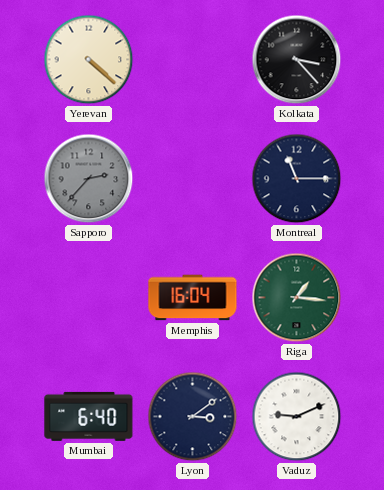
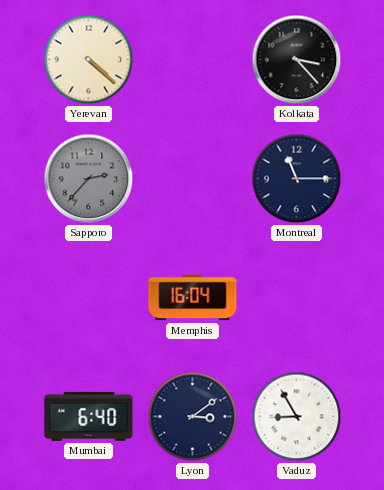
Riga: 1:16 -> none
Vaduz: 9:11 -> 8:55
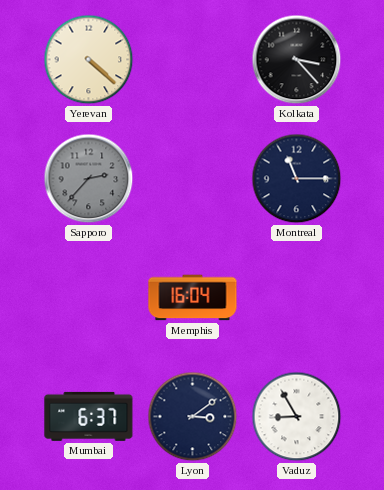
Mumbai: 6:40 -> 6:37
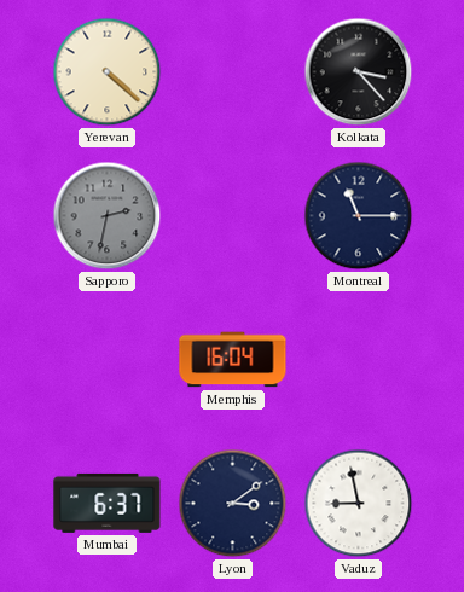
Sapporo: 2:37 -> 2:32
Vaduz: 8:55 -> 8:58
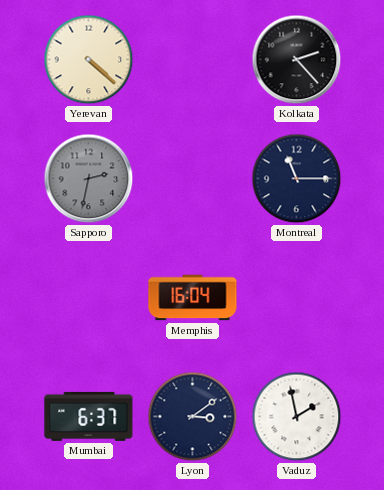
Kolkata: 3:23 -> 2:23
Vaduz: 8:58 -> 1:58
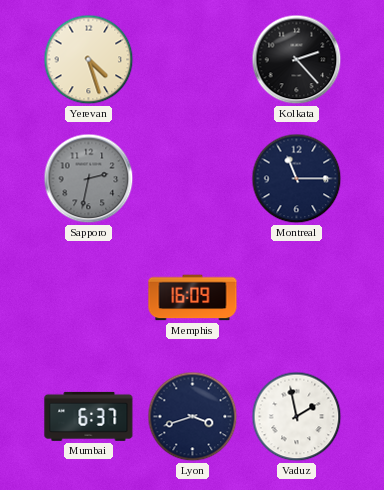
Yerevan: 4:22 -> 4:27
Memphis: 16:04 -> 16:09
Lyon: 3:09 -> 3:42
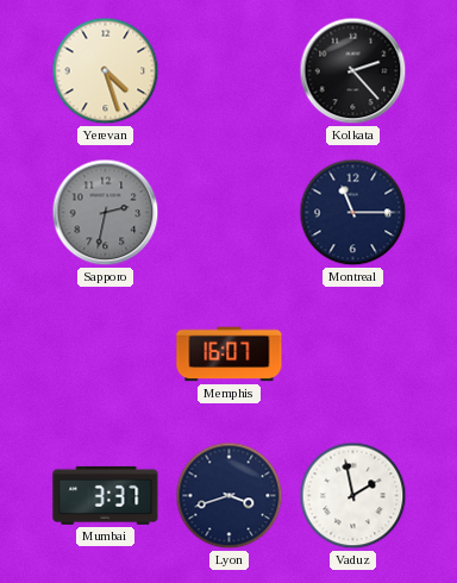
Memphis: 16:09 -> 16:07
Mumbai: 6:37 -> 3:37
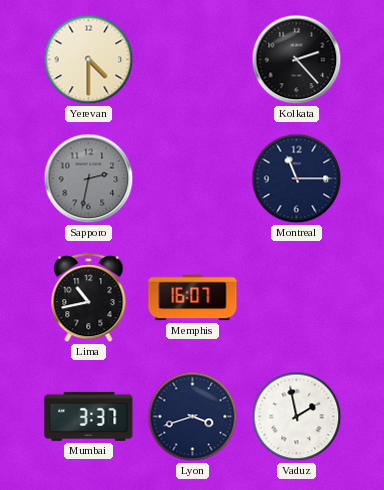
Yerevan: 4:27 -> 4:30
Lima: none -> 10:43
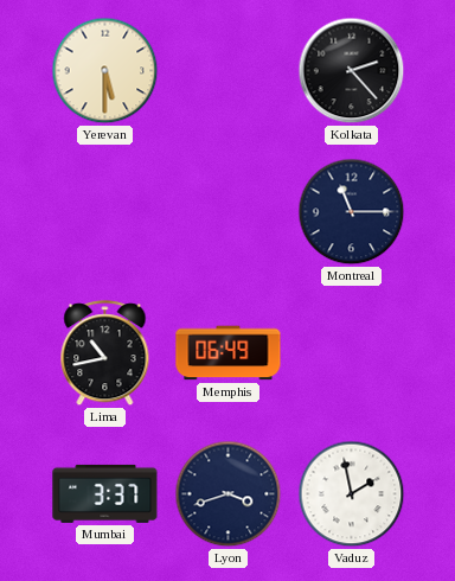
Yerevan: 4:30 -> 5:30
Sapporo: 2:32 -> none
Memphis: 16:07 -> 06:49
